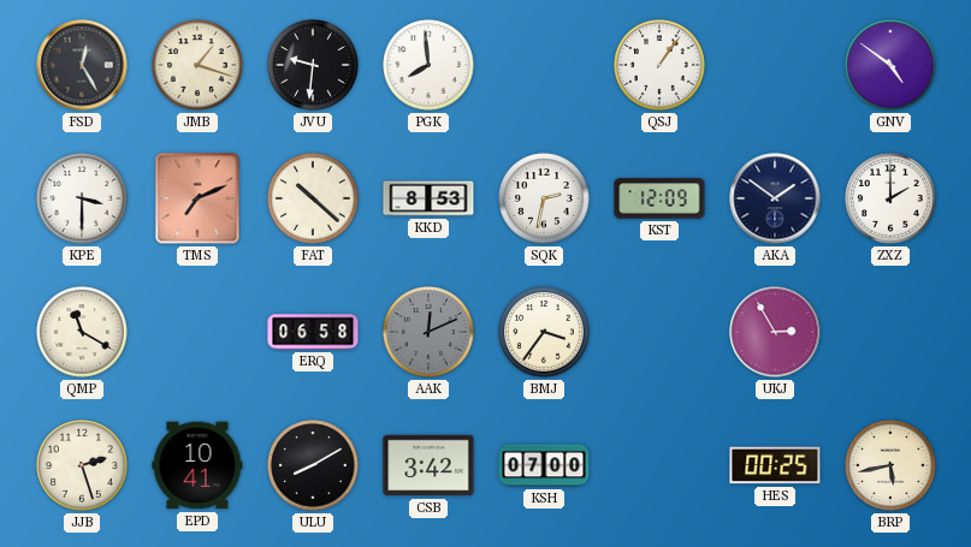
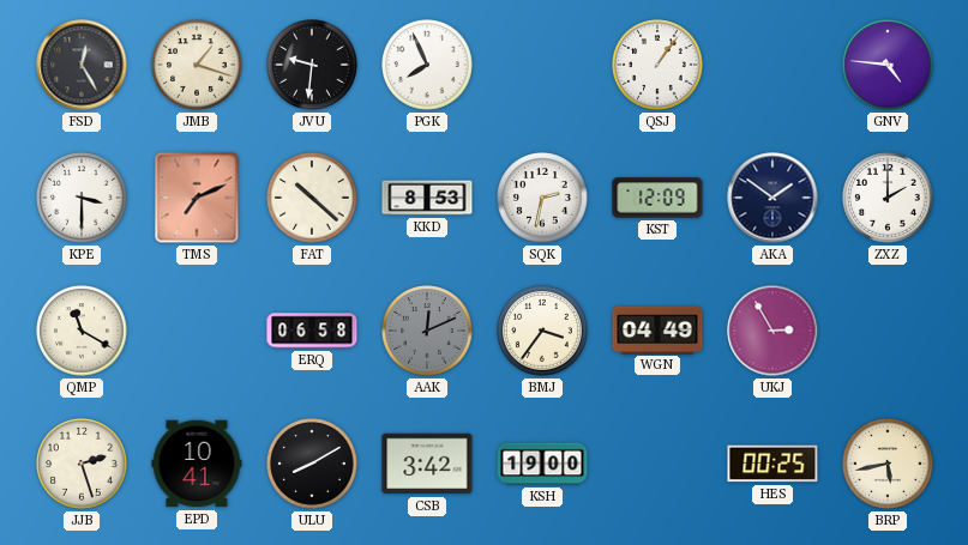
PGK: 7:59 -> 7:56
GNV: 4:51 -> 4:46
WGN: none -> 04:49
KSH: 07:00 -> 19:00
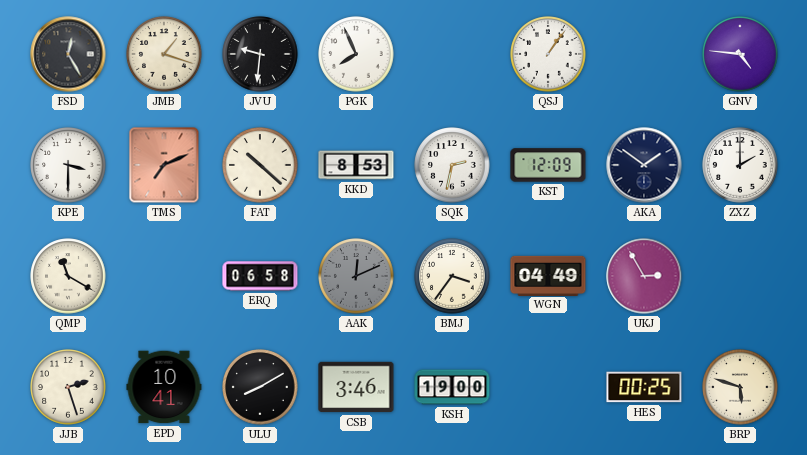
CSB: 3:42 -> 3:46
BRP: 5:43 -> 5:48
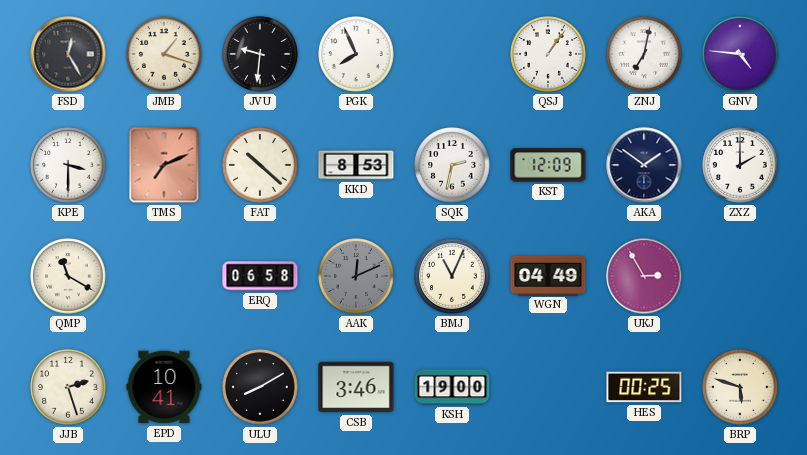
ZNJ: none -> 7:02
BMJ: 3:36 -> 11:04
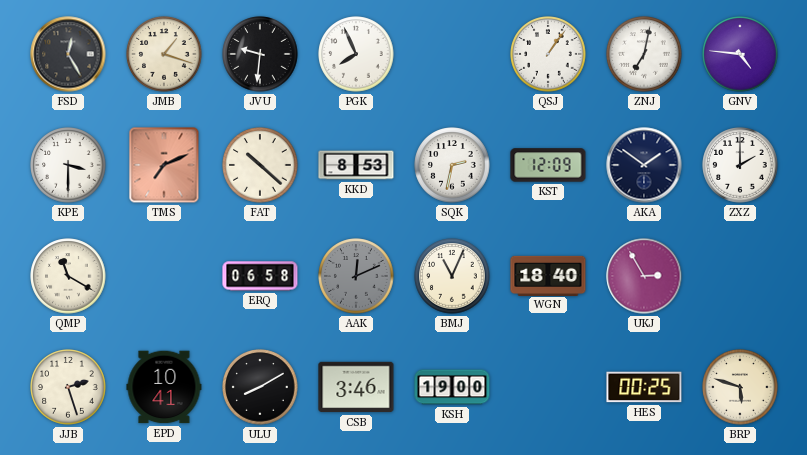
WGN: 04:49 -> 18:40
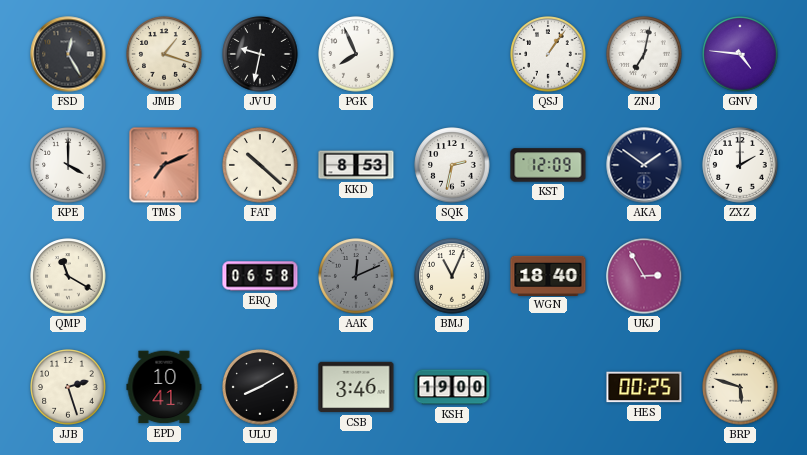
JVU: 9:31 -> 9:32
KPE: 3:30 -> 4:00
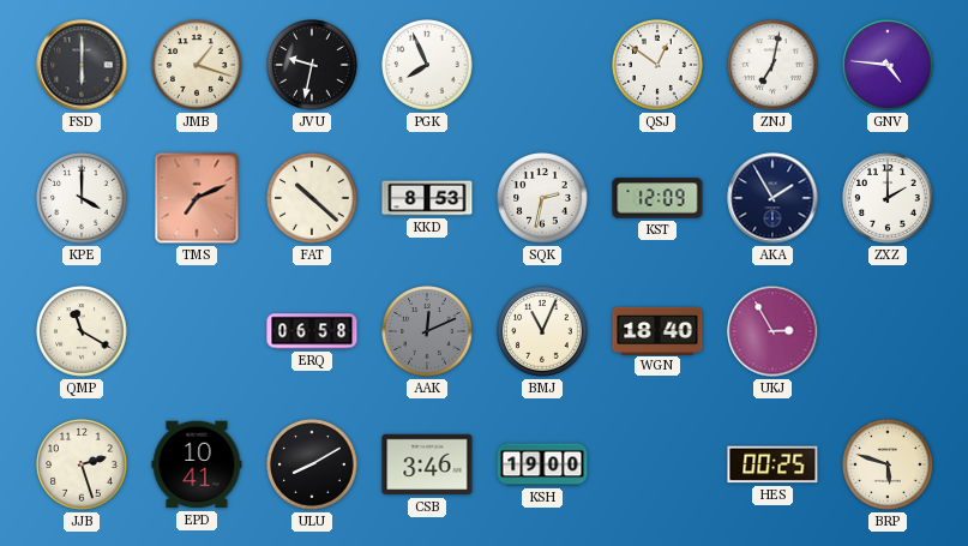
FSD: 12:25 -> 6:00
QSJ: 1:06 -> 12:51
AKA: 1:51 -> 1:55
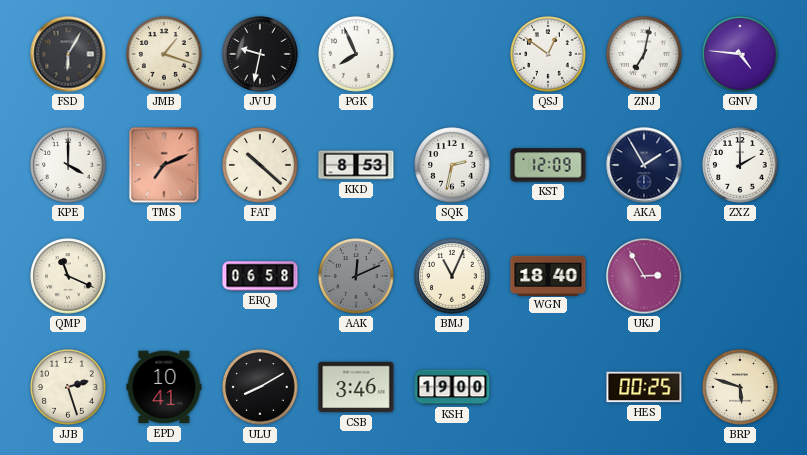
FSD: 6:00 -> 6:05
QMP: 11:20 -> 11:19
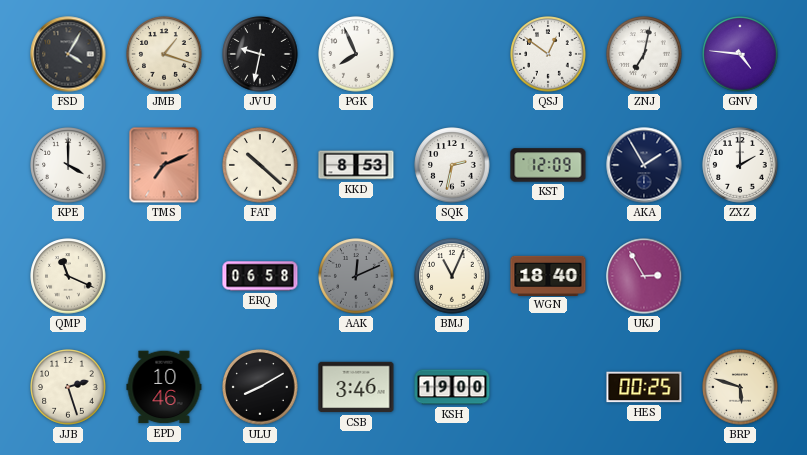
FSD: 6:05 -> 4:05
EPD: 10:41 -> 10:46
